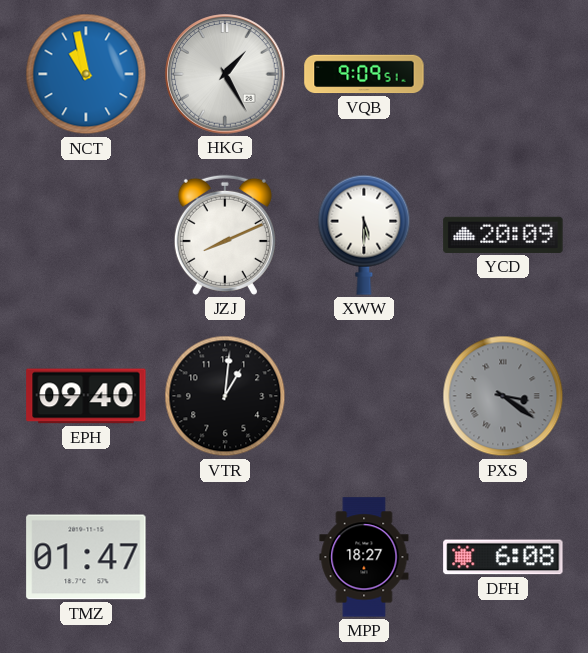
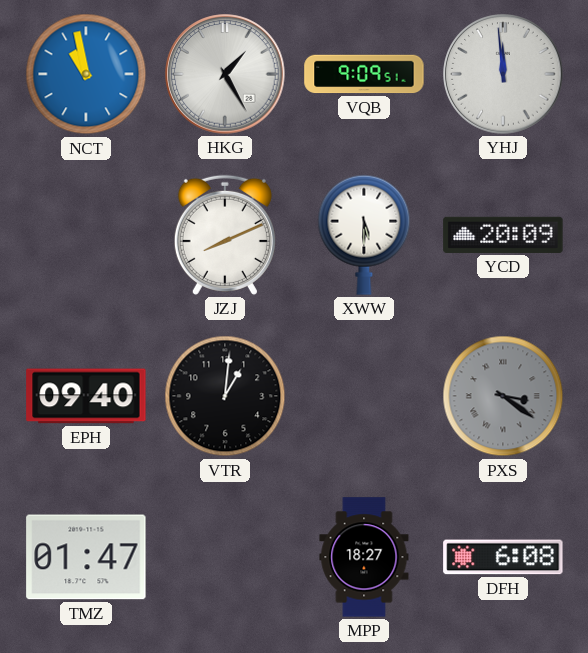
YHJ: none -> 11:59
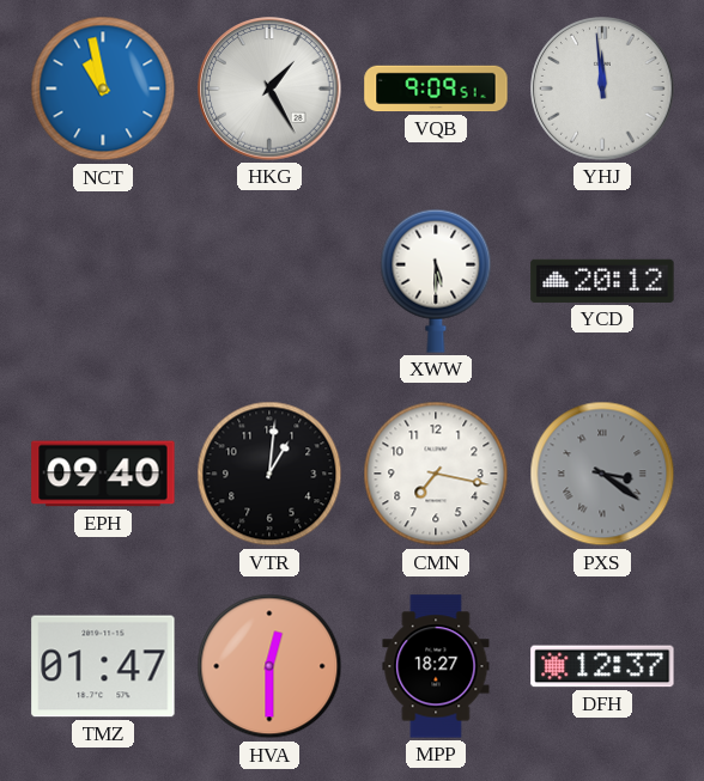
JZJ: 8:11 -> none
YCD: 20:09 -> 20:12
CMN: none -> 7:17
HVA: none -> 12:30
DFH: 6:08 -> 12:37
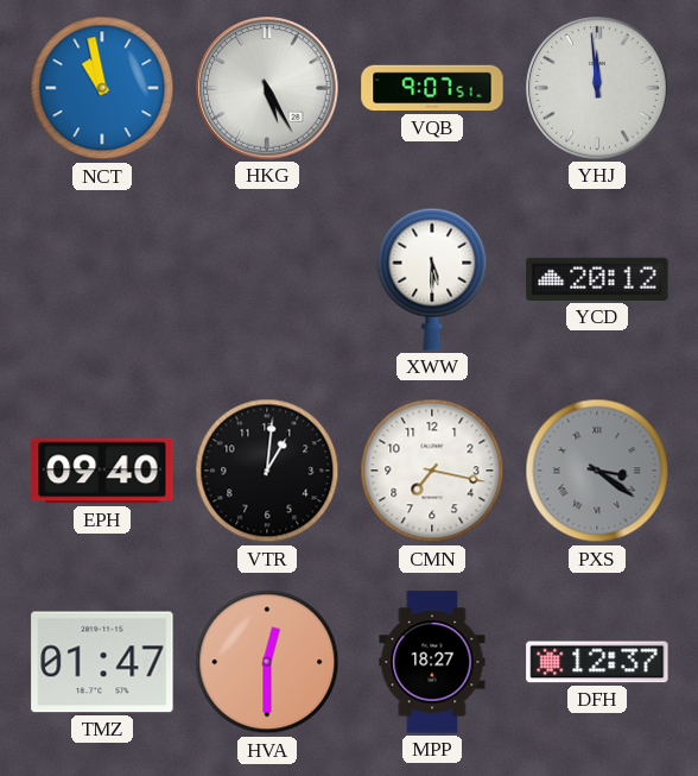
HKG: 1:25 -> 5:25
VQB: 9:09 -> 9:07
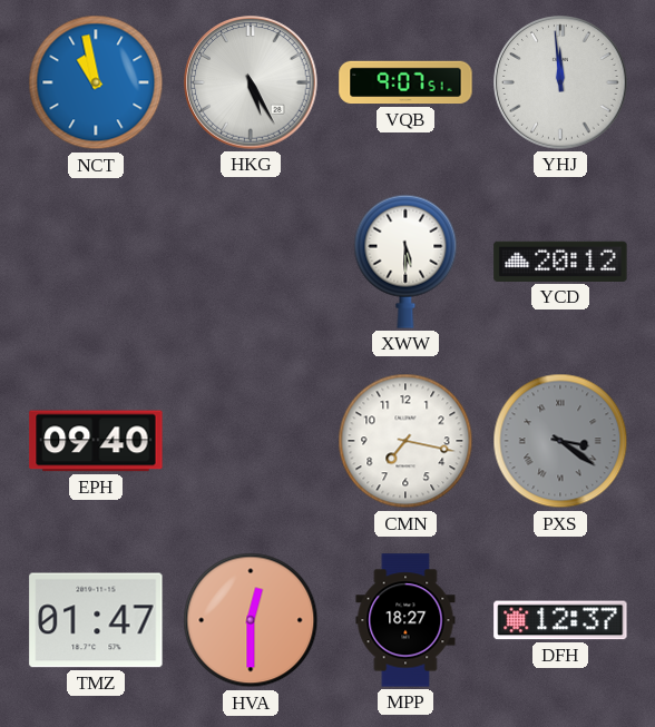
VTR: 1:01 -> none
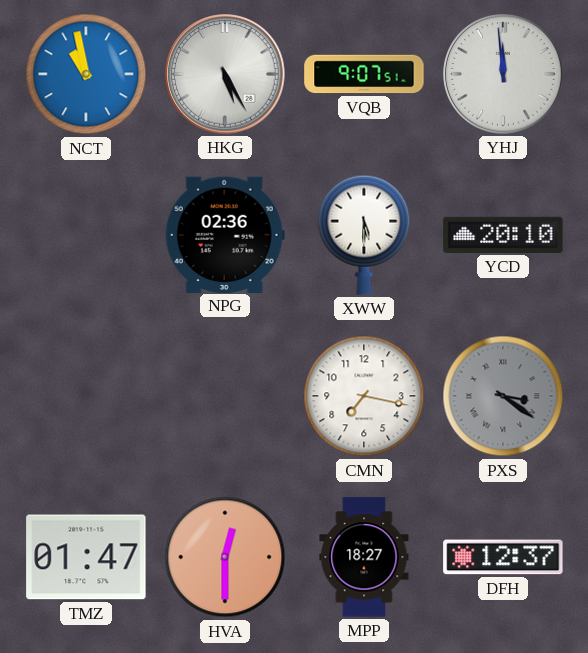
NPG: none -> 02:36
YCD: 20:12 -> 20:10
EPH: 09:40 -> none
